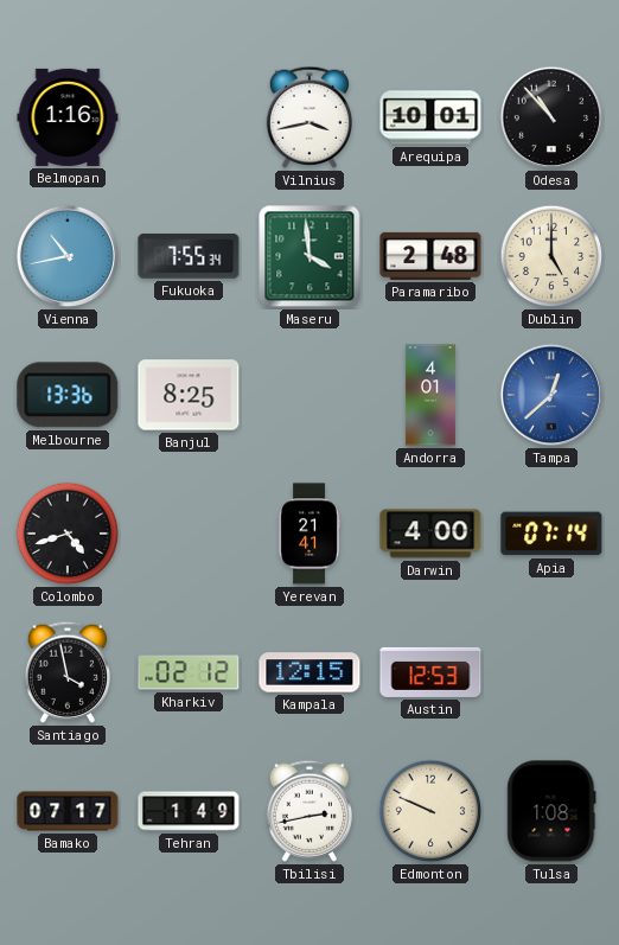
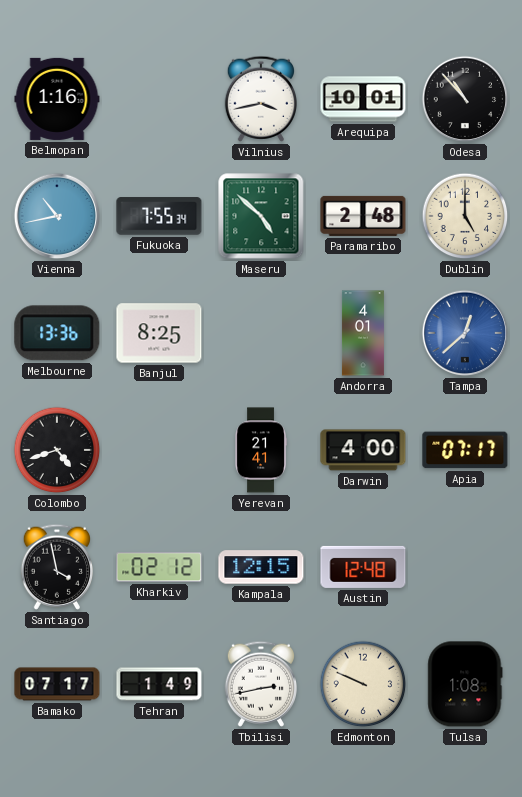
Maseru: 3:59 -> 4:52
Apia: 07:14 -> 07:17
Austin: 12:53 -> 12:48
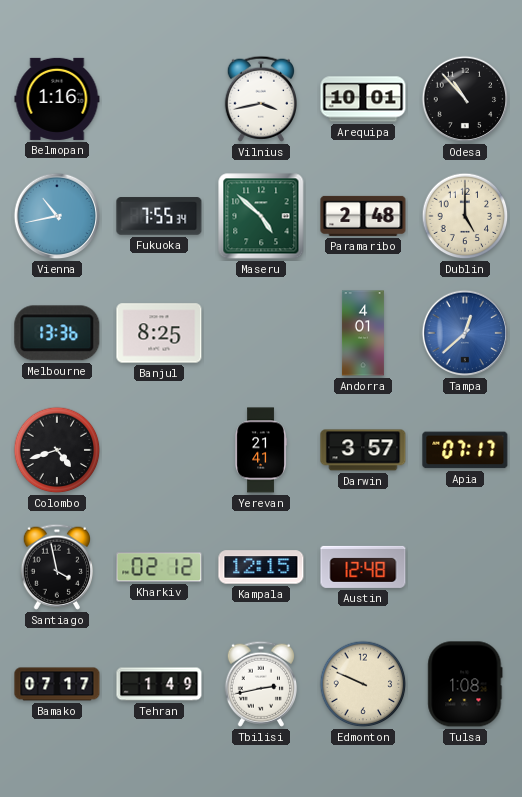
Darwin: 4:00 -> 3:57
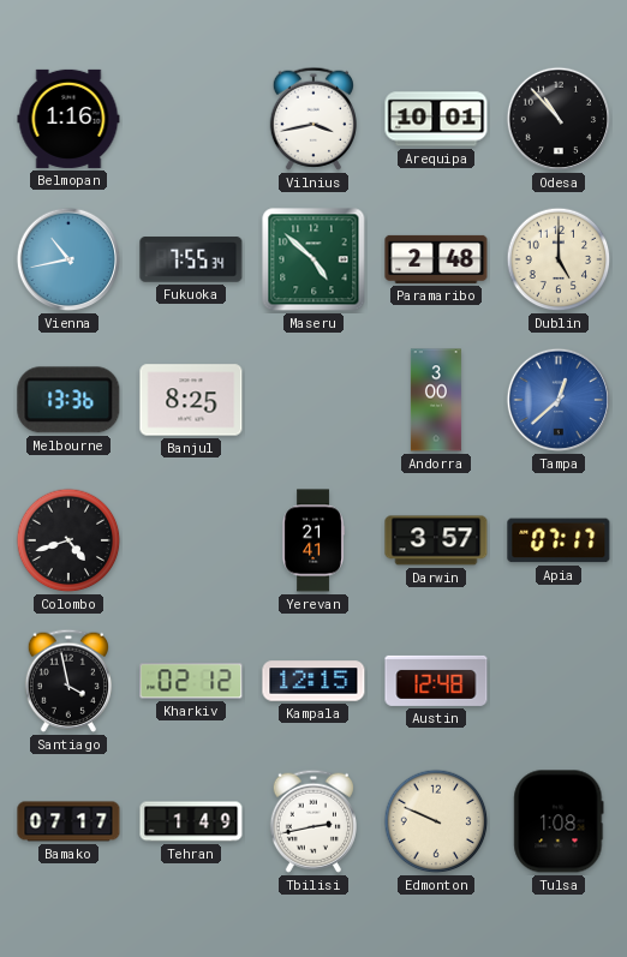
Andorra: 4:01 -> 3:00
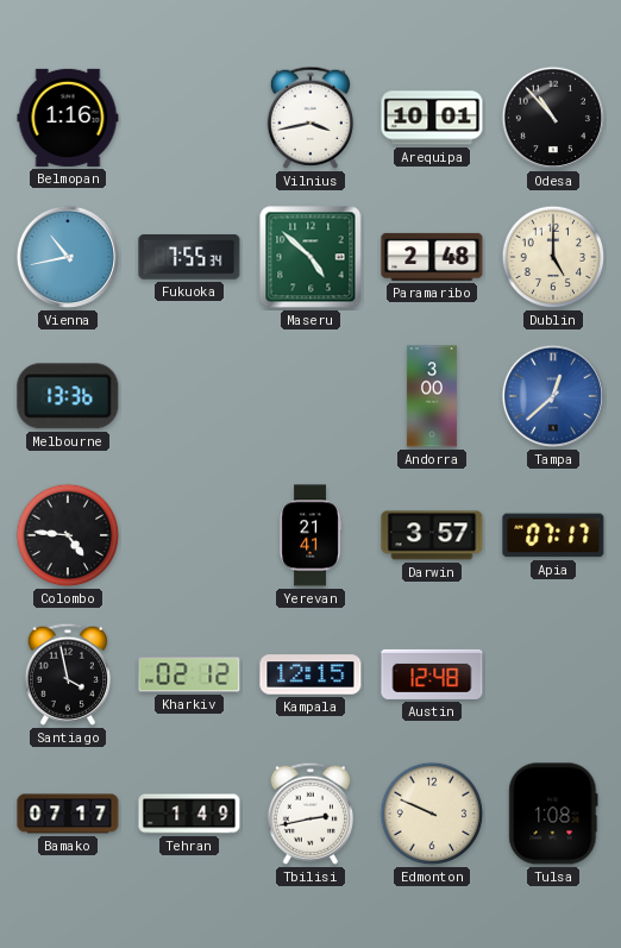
Banjul: 8:25 -> none
Colombo: 4:42 -> 4:46
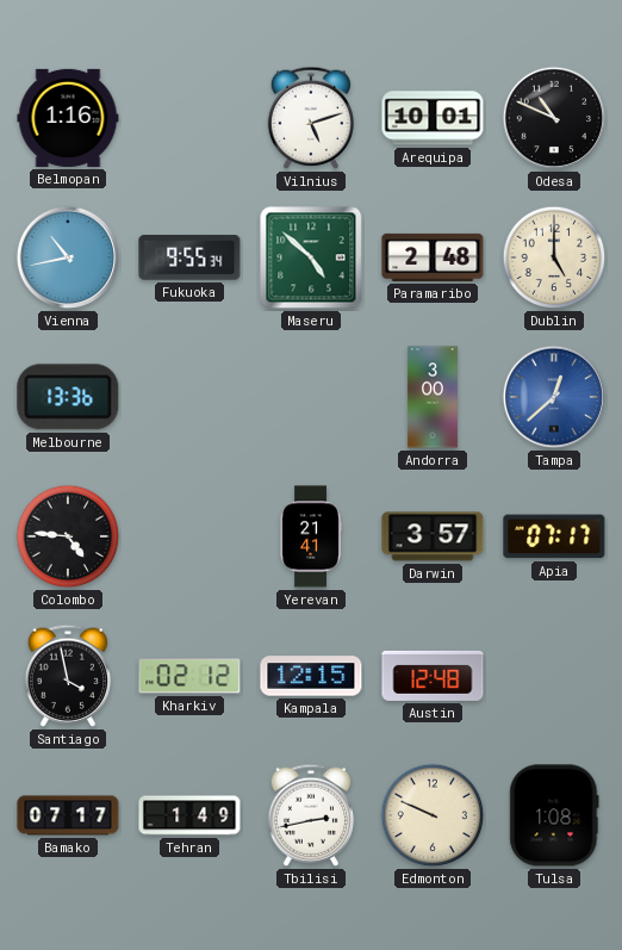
Vilnius: 3:43 -> 5:12
Odesa: 10:53 -> 10:49
Fukuoka: 7:55 -> 9:55
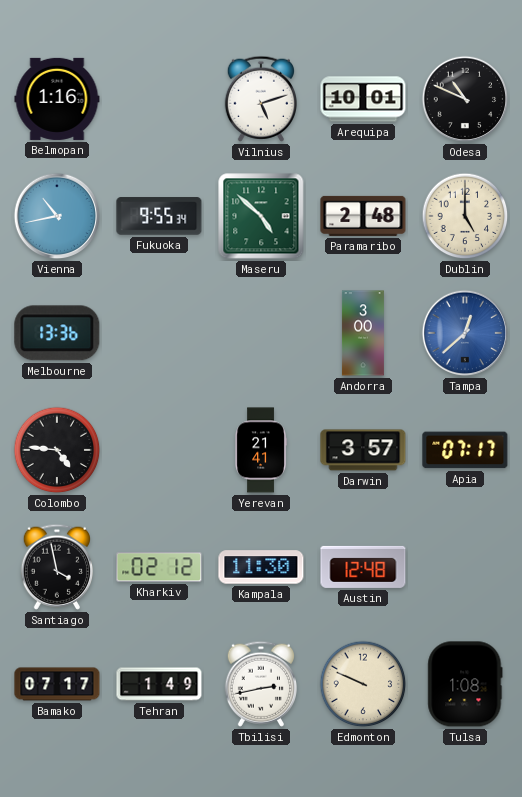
Kampala: 12:15 -> 11:30
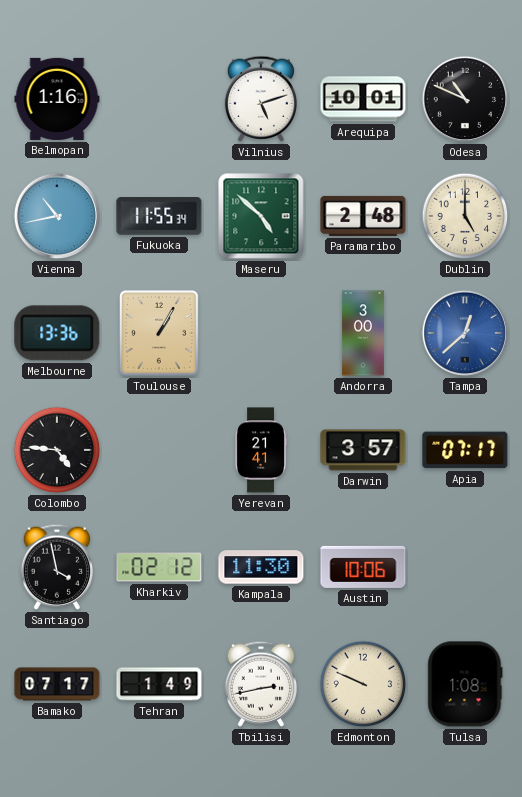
Fukuoka: 9:55 -> 11:55
Toulouse: none -> 1:05
Austin: 12:48 -> 10:06
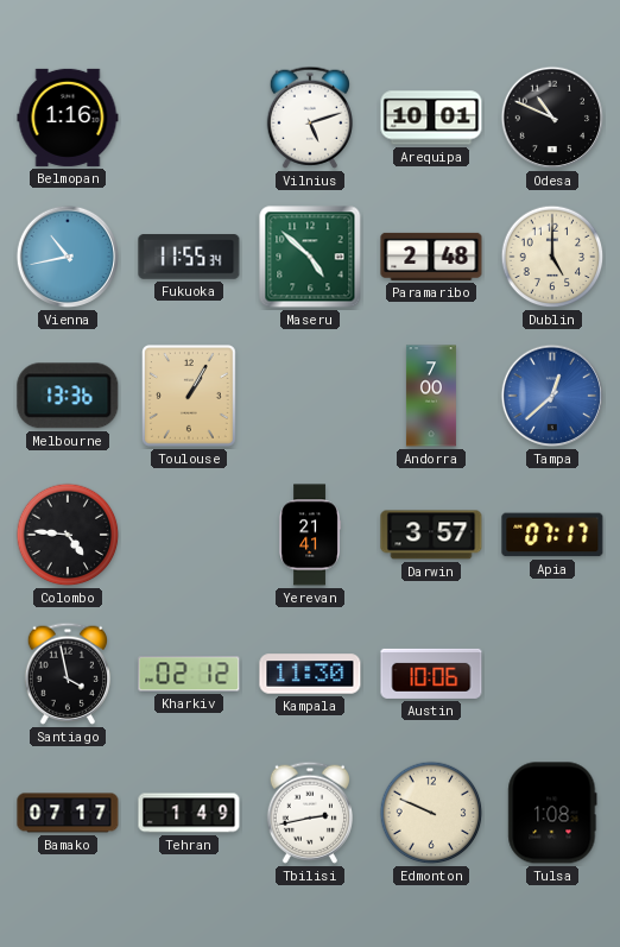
Andorra: 3:00 -> 7:00
